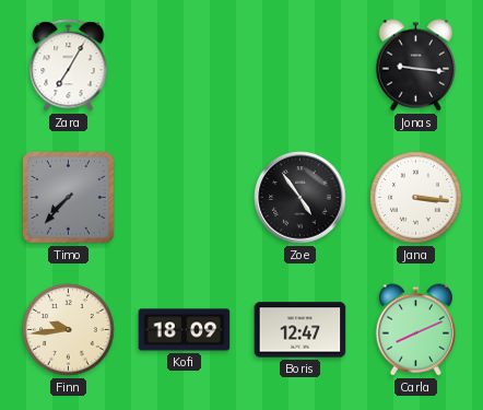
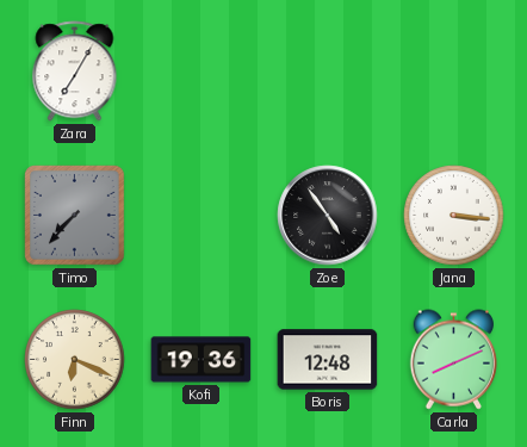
Jonas: 9:16 -> none
Finn: 9:44 -> 6:19
Kofi: 18:09 -> 19:36
Boris: 12:47 -> 12:48
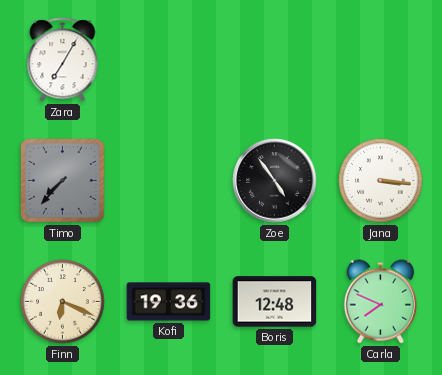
Carla: 8:11 -> 7:49
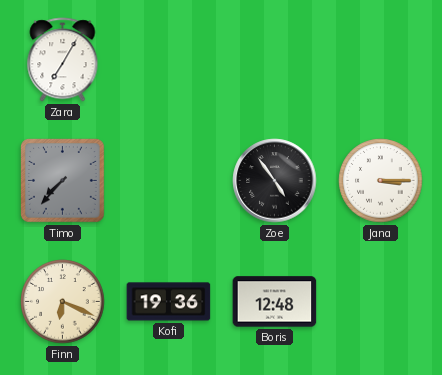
Jana: 3:16 -> 3:15
Carla: 7:49 -> none
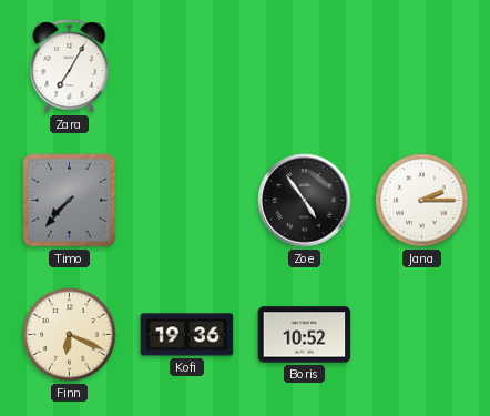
Jana: 3:15 -> 2:15
Boris: 12:48 -> 10:52
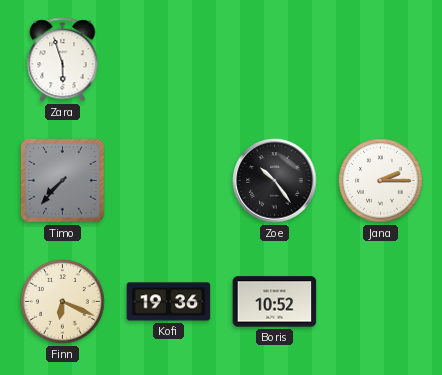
Zara: 7:05 -> 5:57
Zoe: 4:54 -> 10:24
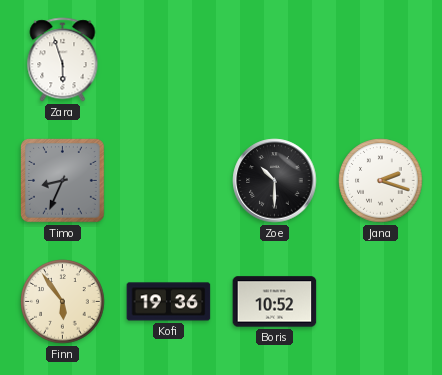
Timo: 7:37 -> 8:34
Zoe: 10:24 -> 10:30
Jana: 2:15 -> 2:18
Finn: 6:19 -> 5:54
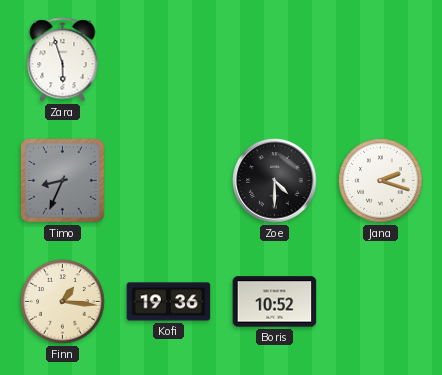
Zoe: 10:30 -> 4:30
Finn: 5:54 -> 1:16
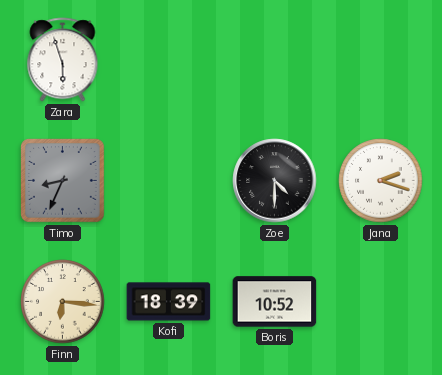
Finn: 1:16 -> 6:16
Kofi: 19:36 -> 18:39
